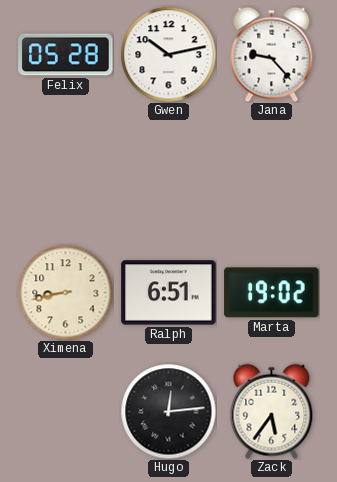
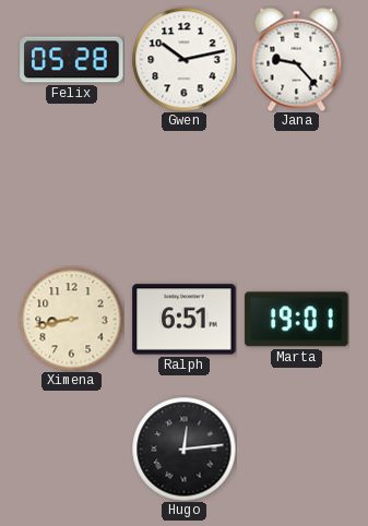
Marta: 19:02 -> 19:01
Zack: 5:36 -> none
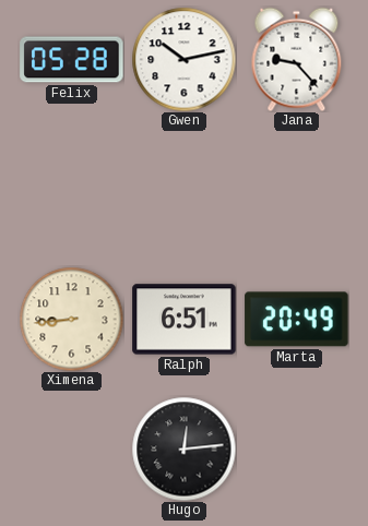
Ximena: 8:43 -> 8:44
Marta: 19:01 -> 20:49
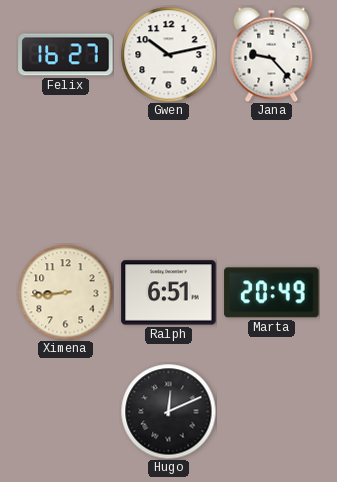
Felix: 05:28 -> 16:27
Hugo: 12:14 -> 12:11
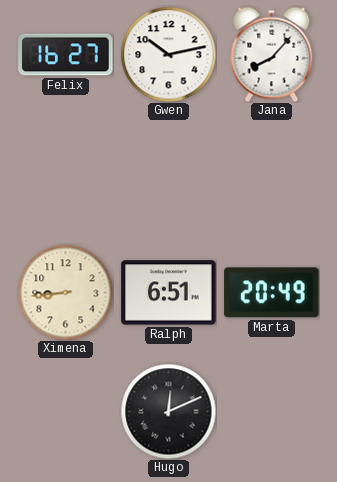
Jana: 9:23 -> 8:07
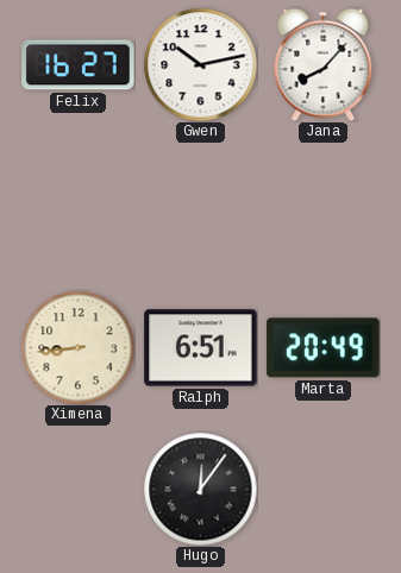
Hugo: 12:11 -> 12:06
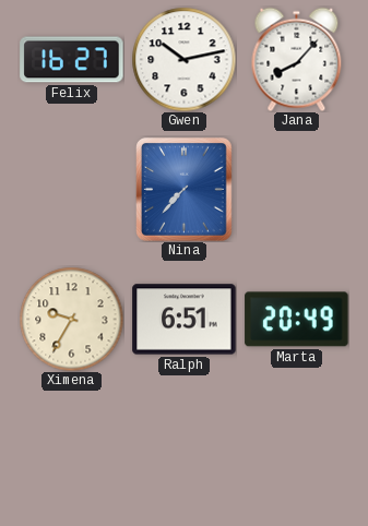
Nina: none -> 7:37
Ximena: 8:44 -> 9:35
Hugo: 12:06 -> none
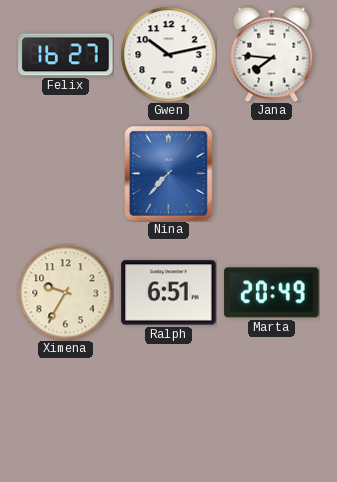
Jana: 8:07 -> 7:46
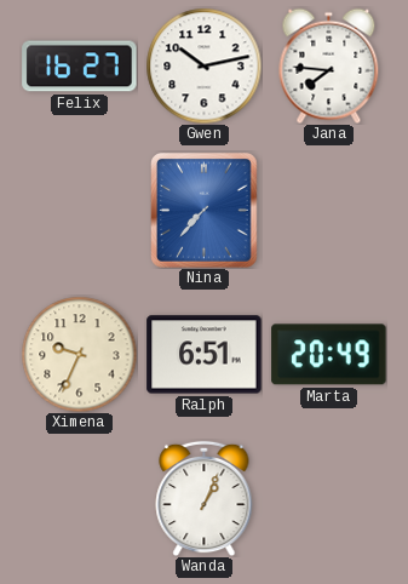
Ximena: 9:35 -> 9:34
Wanda: none -> 1:04
